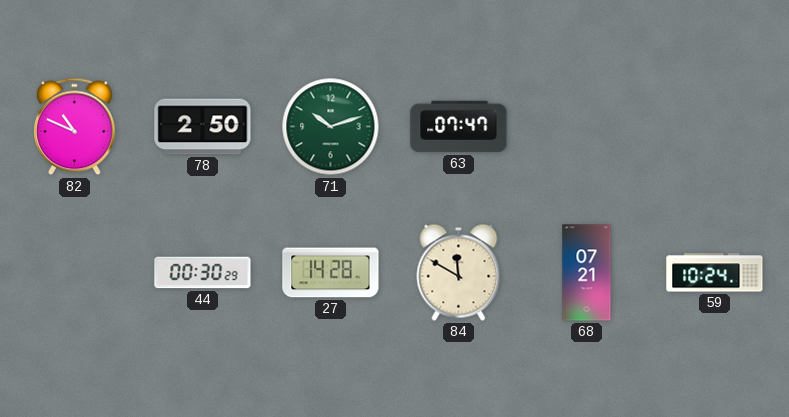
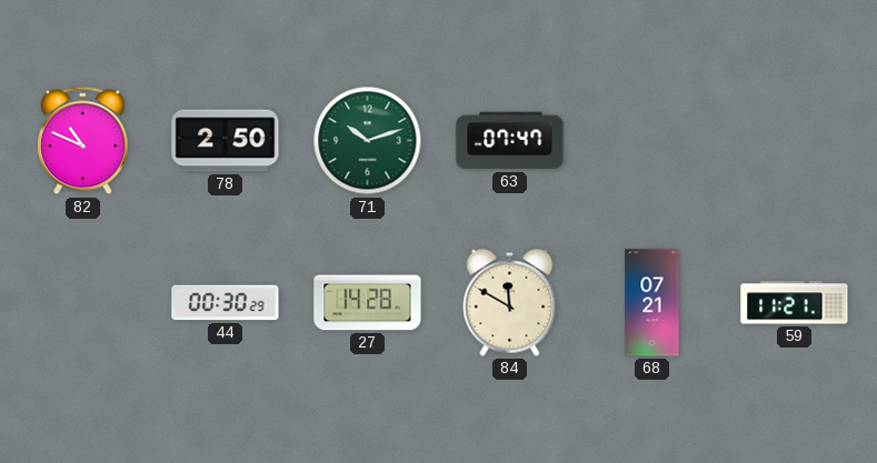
59: 10:24 -> 11:21
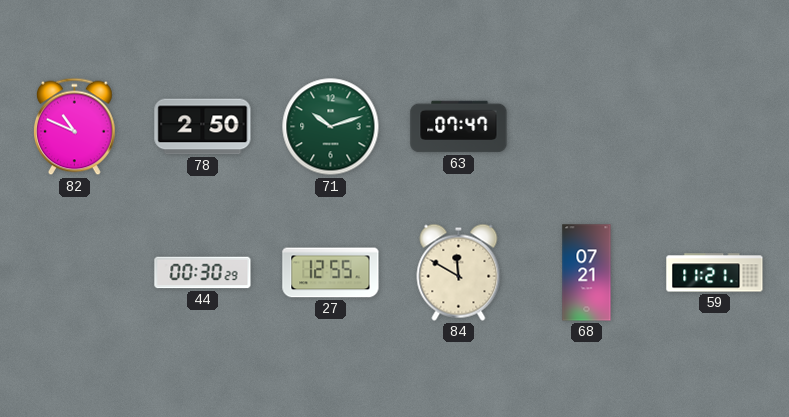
27: 14:28 -> 12:55
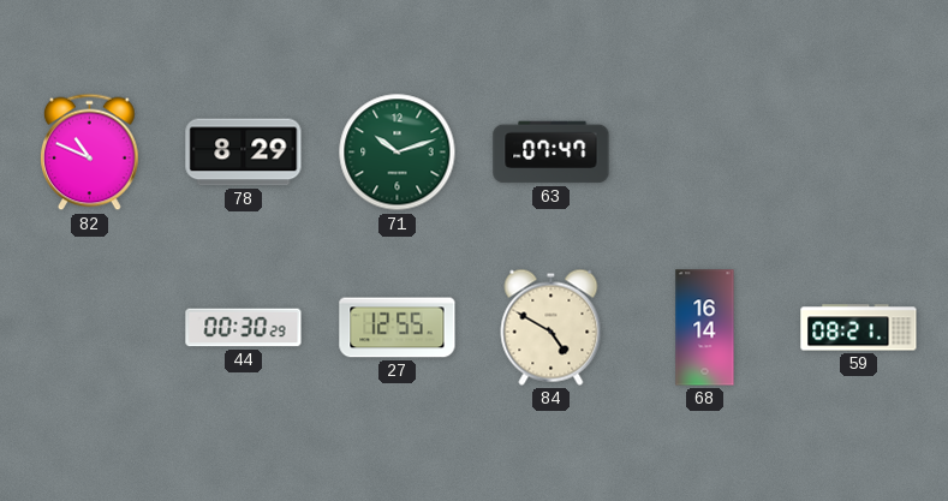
78: 2:50 -> 8:29
84: 11:50 -> 4:50
68: 07:21 -> 16:14
59: 11:21 -> 08:21
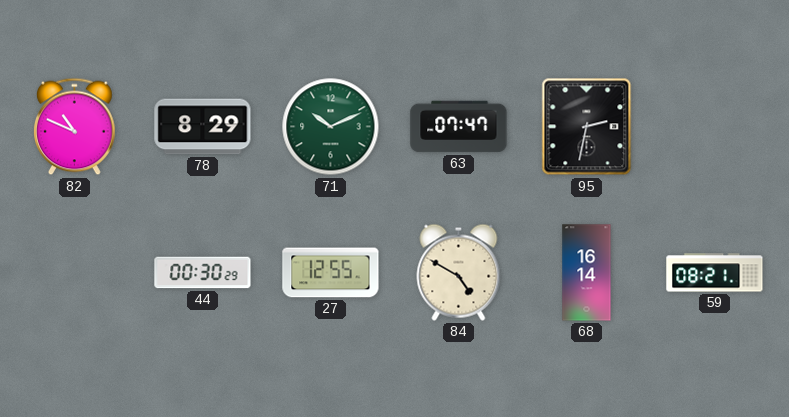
71: 10:12 -> 10:11
95: none -> 2:32
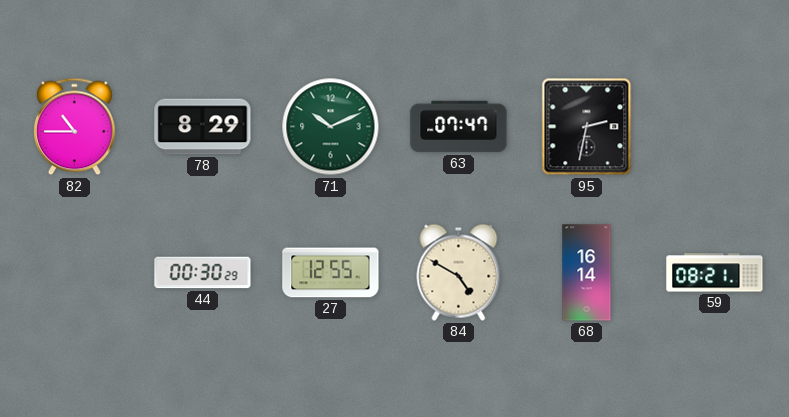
82: 10:49 -> 10:45
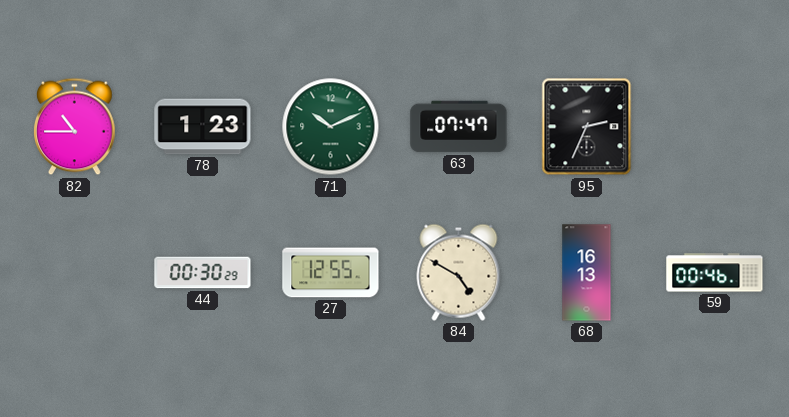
78: 8:29 -> 1:23
95: 2:32 -> 2:34
68: 16:14 -> 16:13
59: 08:21 -> 00:46
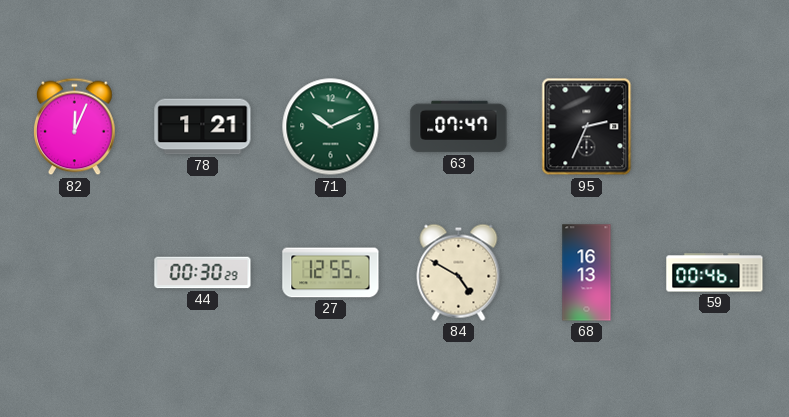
82: 10:45 -> 12:04
78: 1:23 -> 1:21
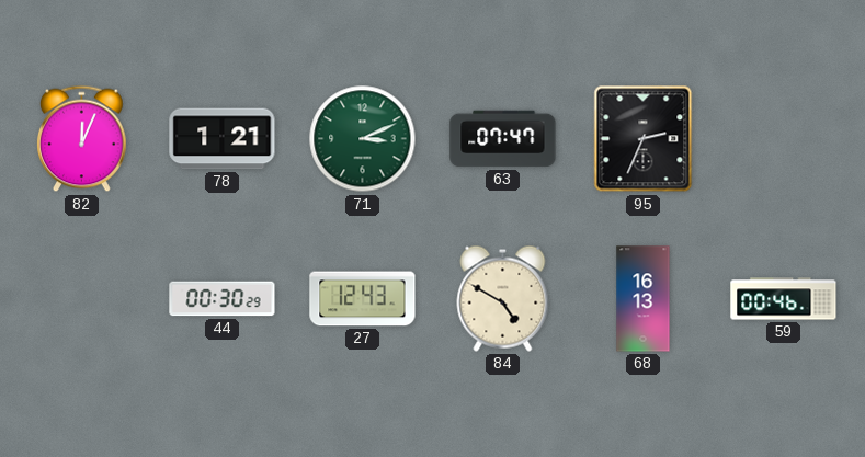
71: 10:11 -> 3:11
27: 12:55 -> 12:43
